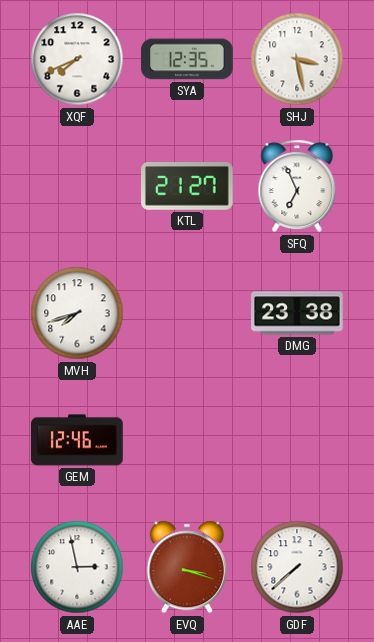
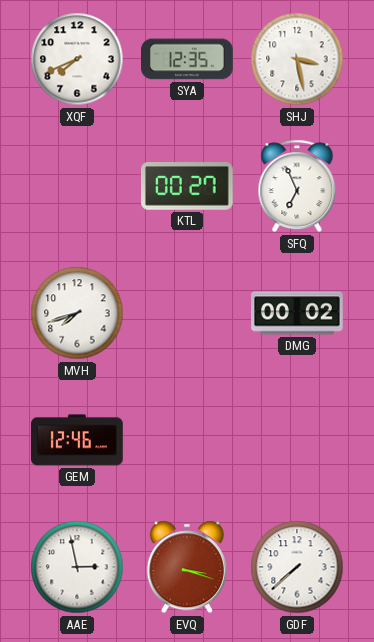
KTL: 21:27 -> 00:27
DMG: 23:38 -> 00:02
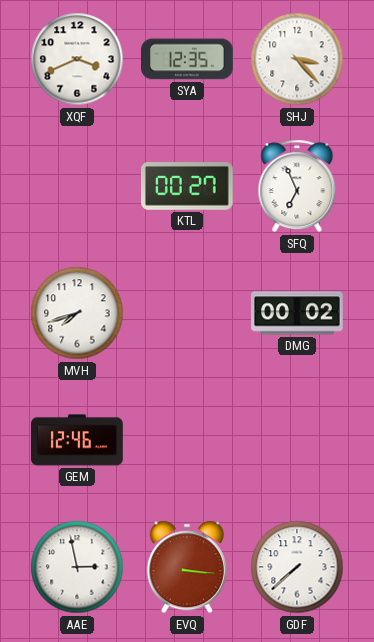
XQF: 7:41 -> 3:41
SHJ: 3:28 -> 3:23
EVQ: 3:18 -> 3:16
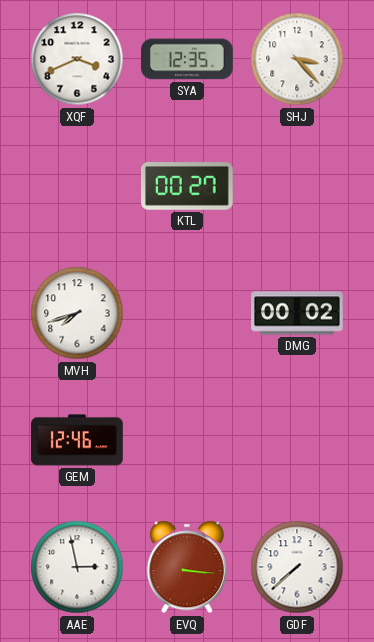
SFQ: 6:56 -> none
